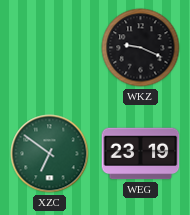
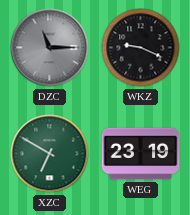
DZC: none -> 11:15
XZC: 6:51 -> 6:50
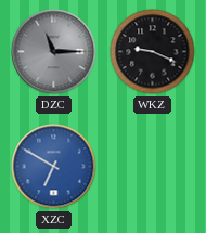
XZC dial: green -> blue
WEG: 23:19 -> none
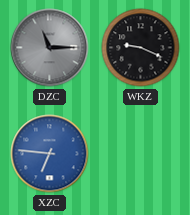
XZC: 6:50 -> 6:46
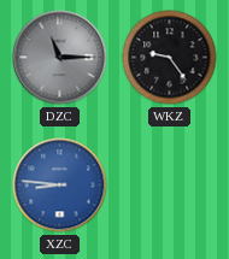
WKZ: 9:19 -> 9:24
XZC: 6:46 -> 8:46
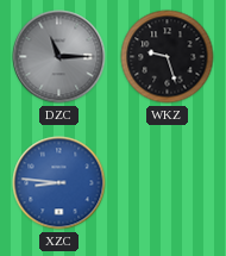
WKZ: 9:24 -> 9:27
